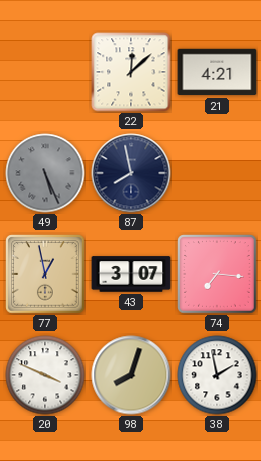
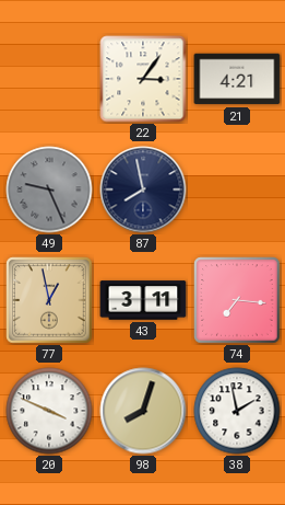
22: 12:08 -> 3:06
49: 5:26 -> 9:26
43: 3:07 -> 3:11
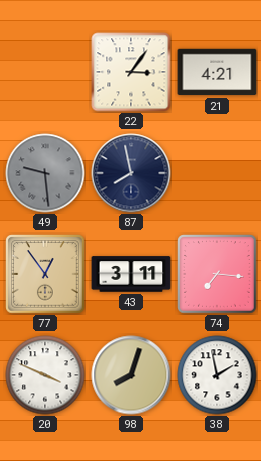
49: 9:26 -> 9:29
77: 12:58 -> 12:54
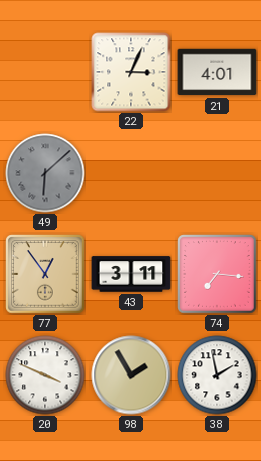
22: 3:06 -> 3:04
21: 4:21 -> 4:01
49: 9:29 -> 6:08
87: 7:58 -> none
98: 8:03 -> 1:55
